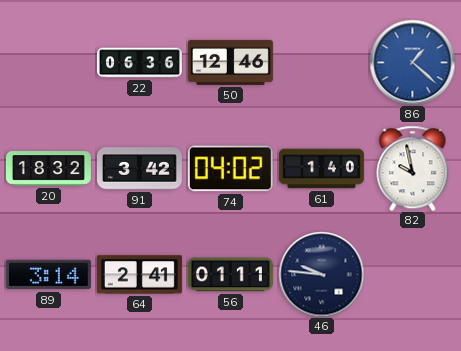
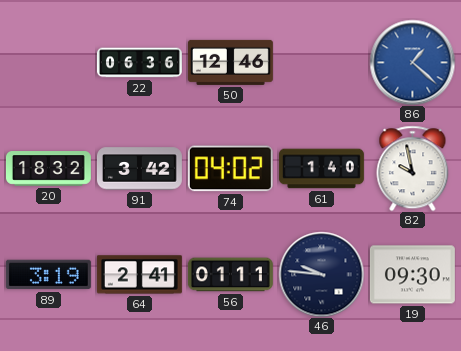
89: 3:14 -> 3:19
19: none -> 09:30
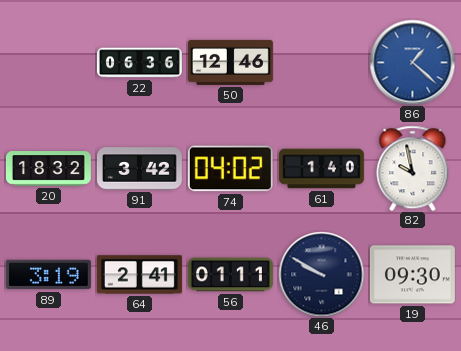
46: 9:46 -> 9:50
